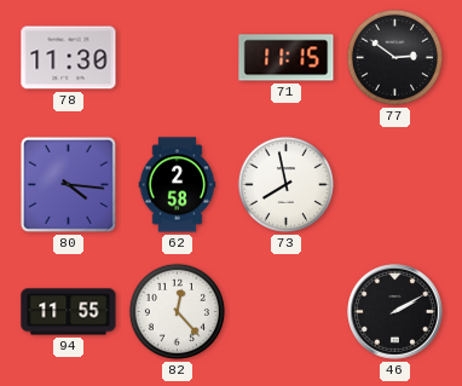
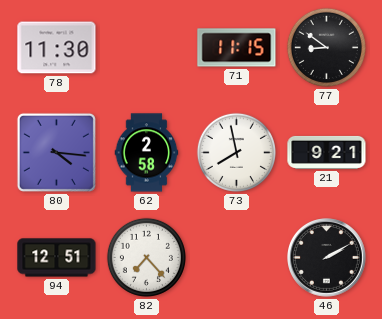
77: 2:51 -> 8:51
21: none -> 9:21
94: 11:55 -> 12:51
82: 12:23 -> 7:23
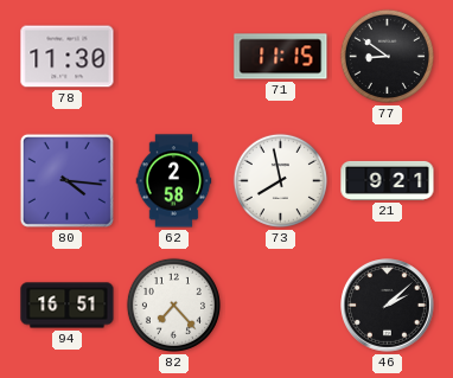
94: 12:51 -> 16:51
46: 2:10 -> 2:08
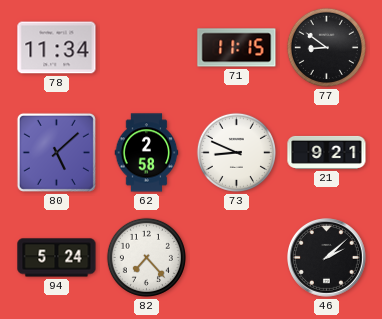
78: 11:30 -> 11:34
80: 4:16 -> 5:08
73: 7:58 -> 8:49
94: 16:51 -> 5:24
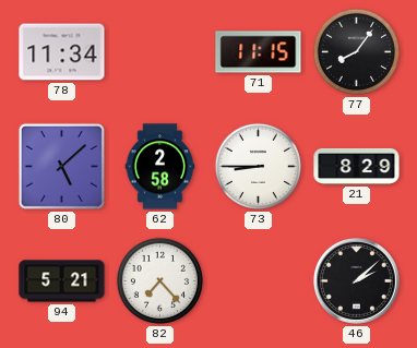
77: 8:51 -> 8:06
73: 8:49 -> 8:45
21: 9:21 -> 8:29
94: 5:24 -> 5:21
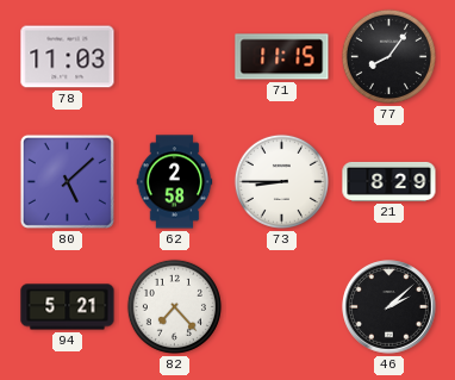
78: 11:34 -> 11:03
